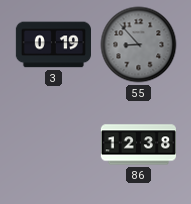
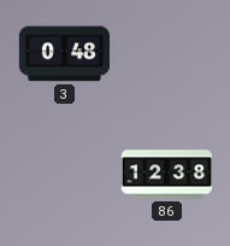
3: 0:19 -> 0:48
55: 8:53 -> none
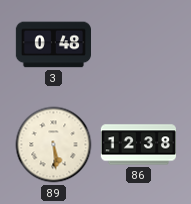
89: none -> 5:29
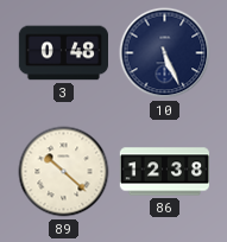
10: none -> 5:26
89: 5:29 -> 10:22
